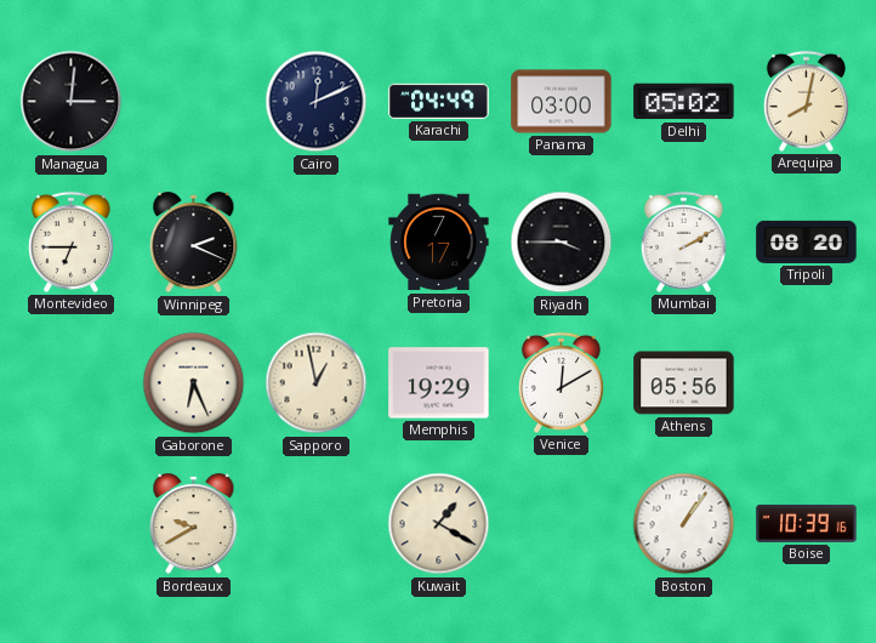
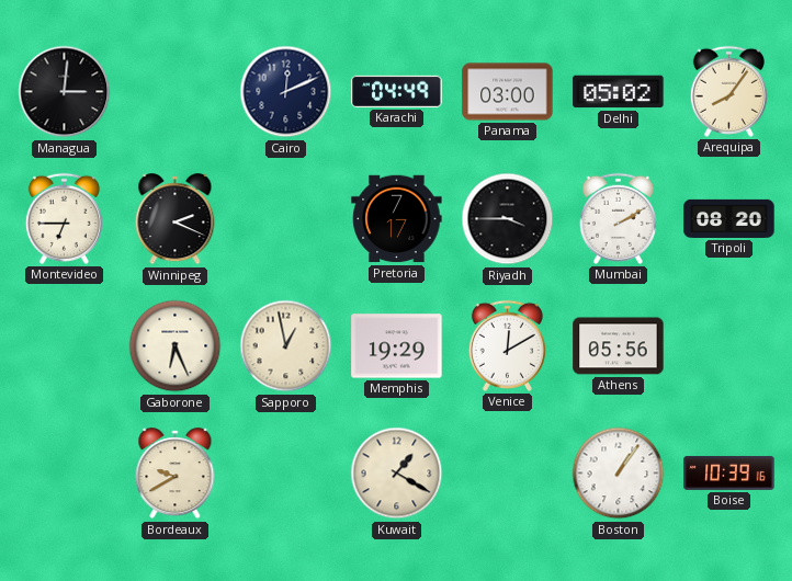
Arequipa: 8:02 -> 8:06
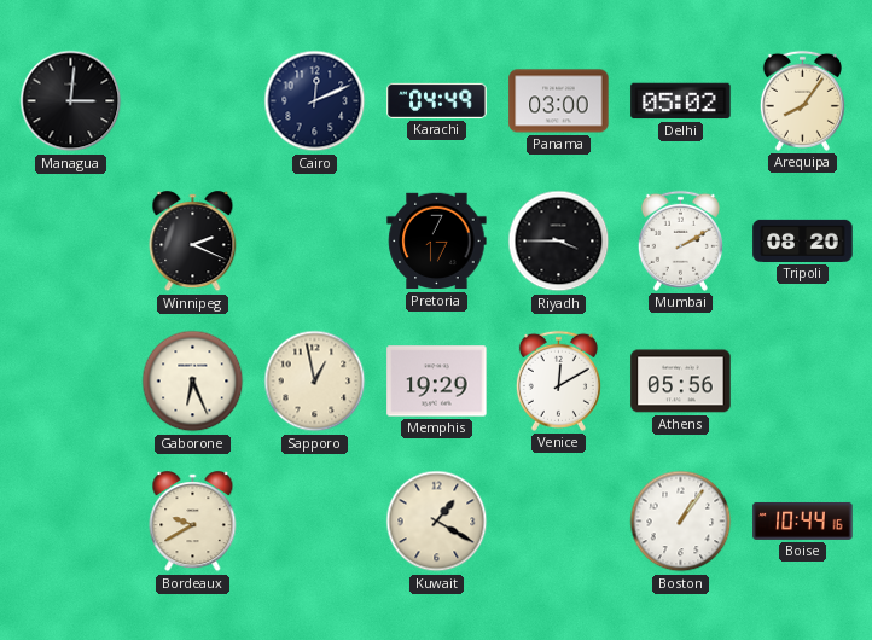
Montevideo: 6:45 -> none
Boise: 10:39 -> 10:44
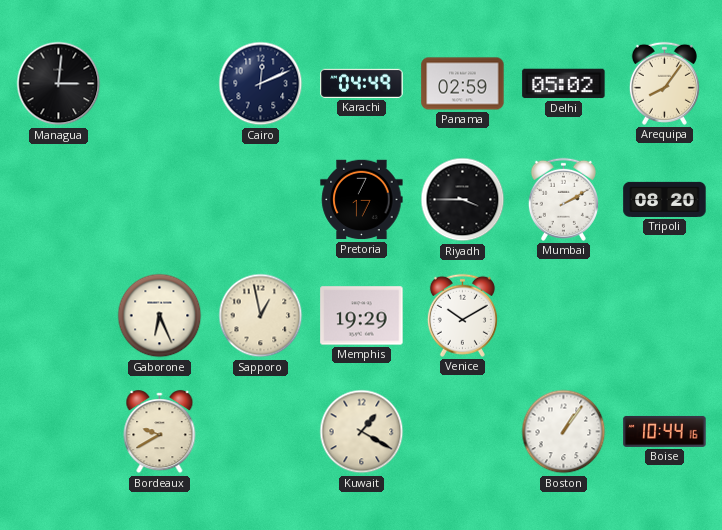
Panama: 03:00 -> 02:59
Winnipeg: 2:19 -> none
Venice: 12:10 -> 10:10
Athens: 05:56 -> none
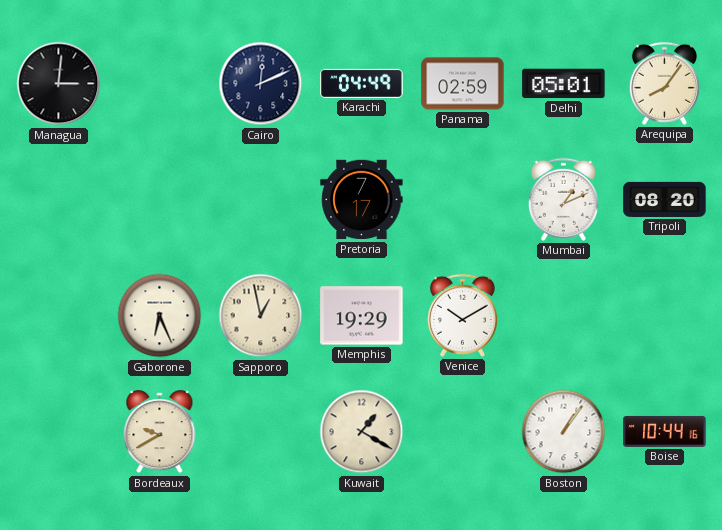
Delhi: 05:02 -> 05:01
Riyadh: 3:45 -> none
Mumbai: 2:10 -> 1:11
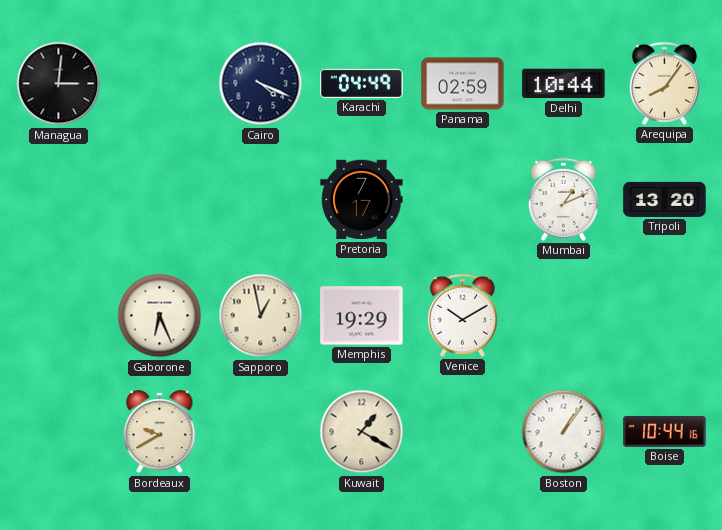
Cairo: 12:11 -> 4:19
Delhi: 05:01 -> 10:44
Tripoli: 08:20 -> 13:20
